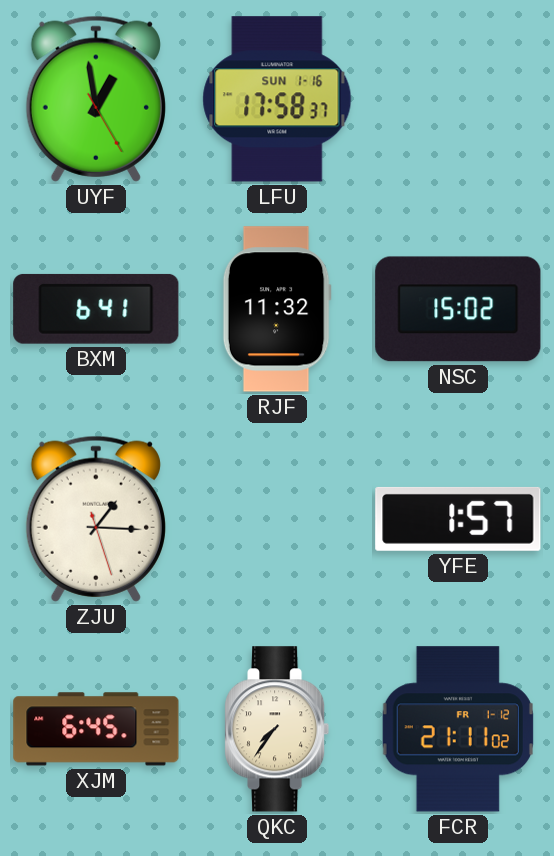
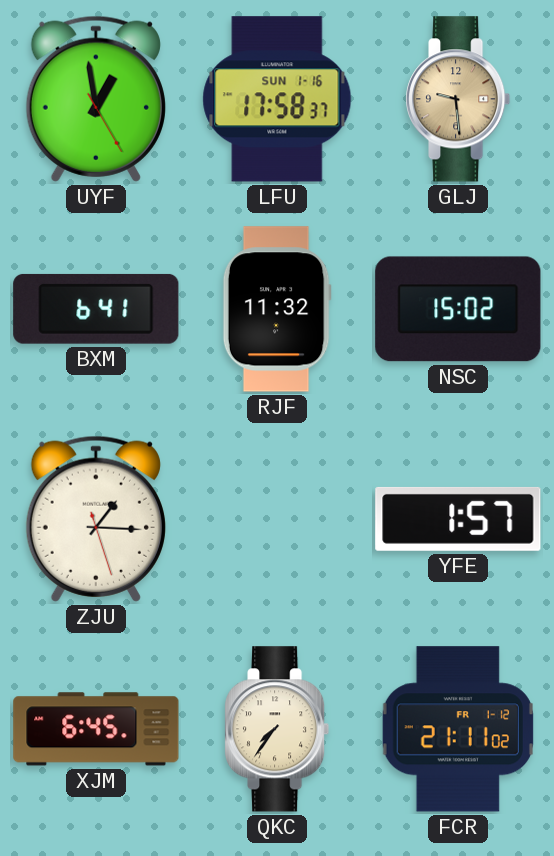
GLJ: none -> 9:29
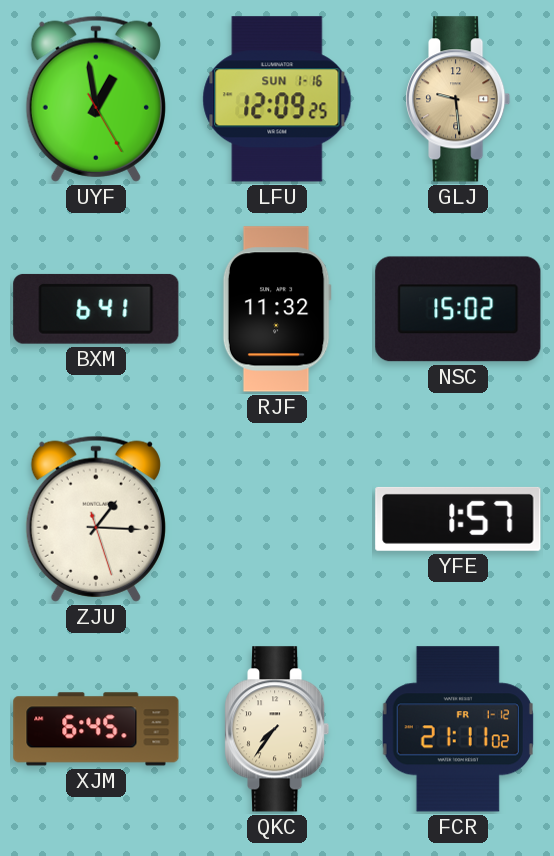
LFU: 17:58 -> 12:09
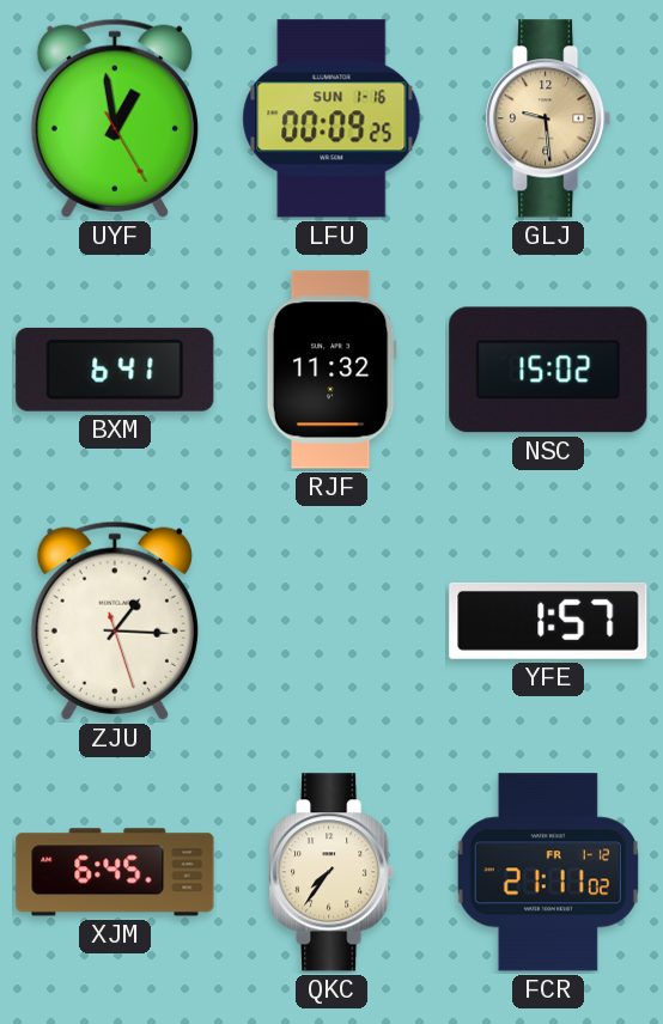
LFU: 12:09 -> 00:09
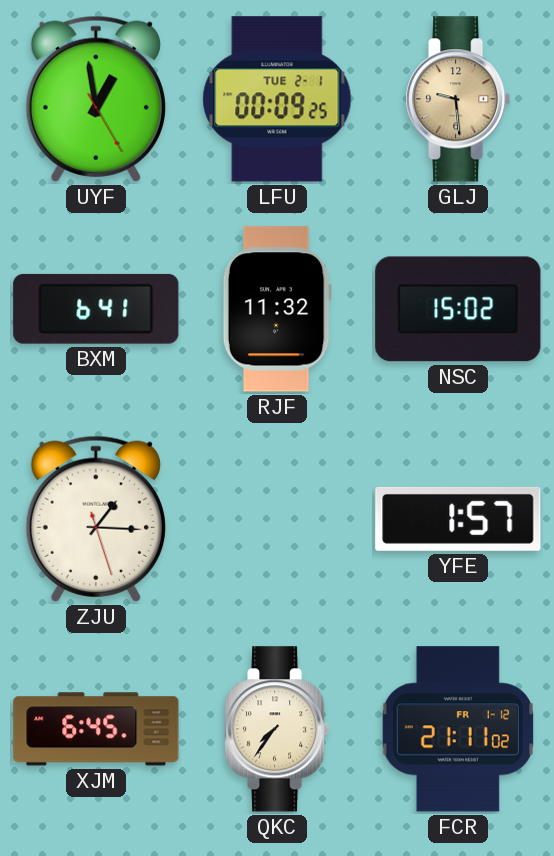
LFU date: SUN 1-16 -> TUE 2-1
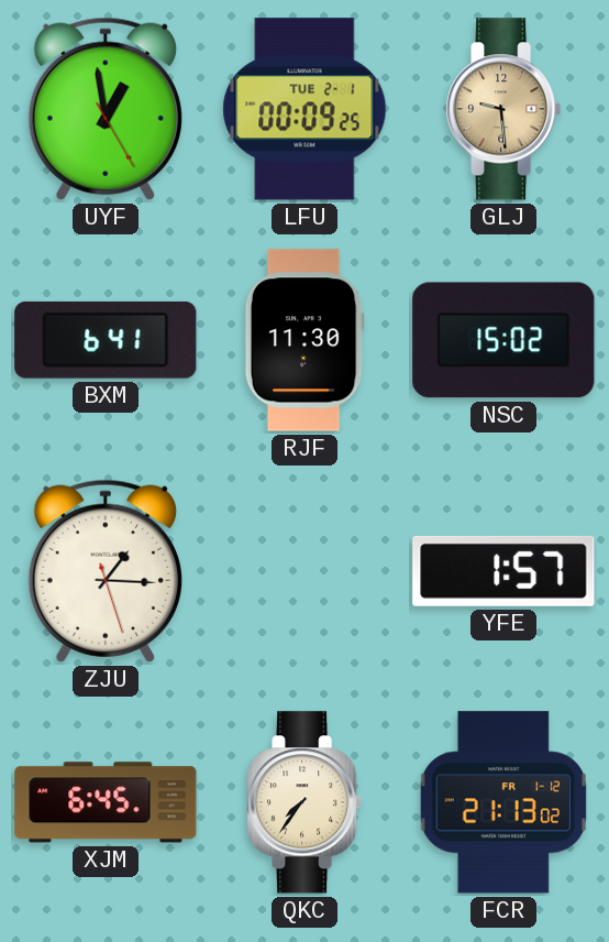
RJF: 11:32 -> 11:30
FCR: 21:11 -> 21:13
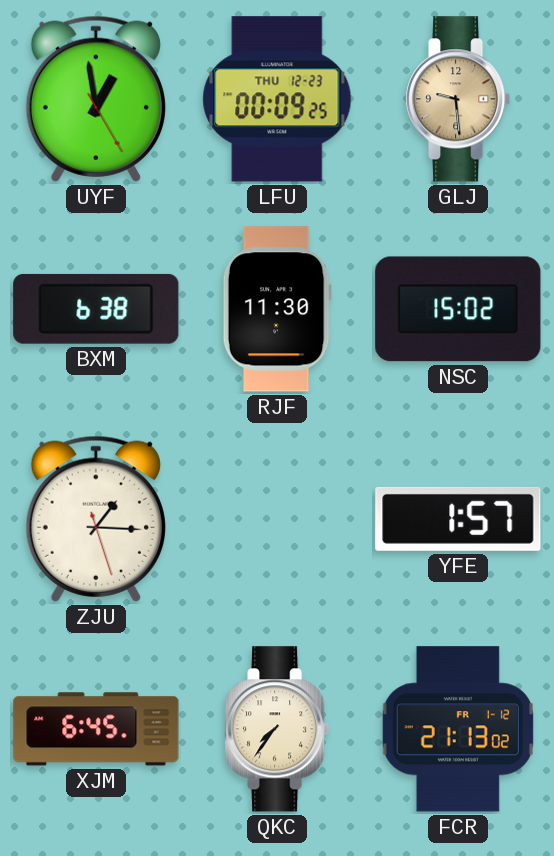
LFU date: TUE 2-1 -> THU 12-23
BXM: 6:41 -> 6:38
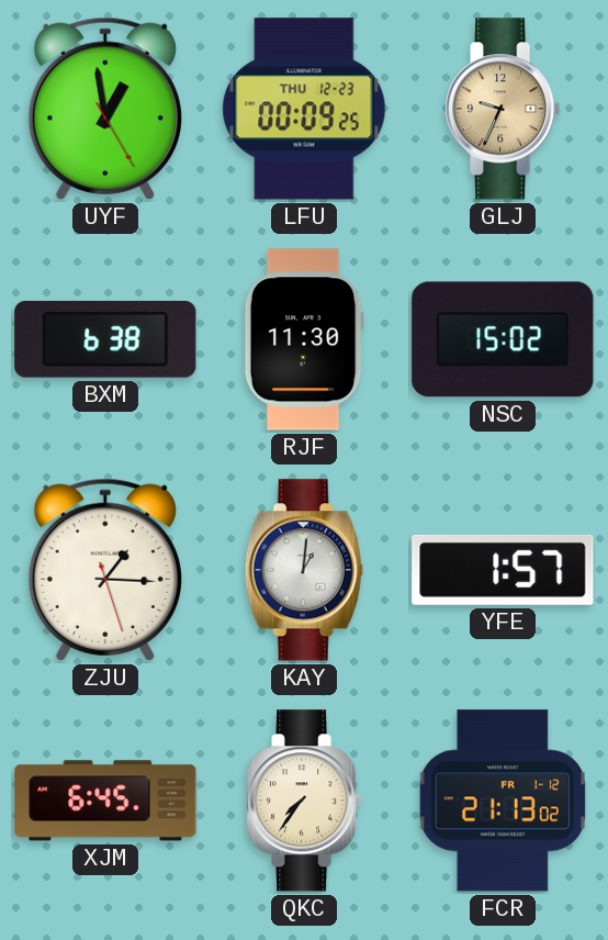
GLJ: 9:29 -> 9:34
KAY: none -> 1:01
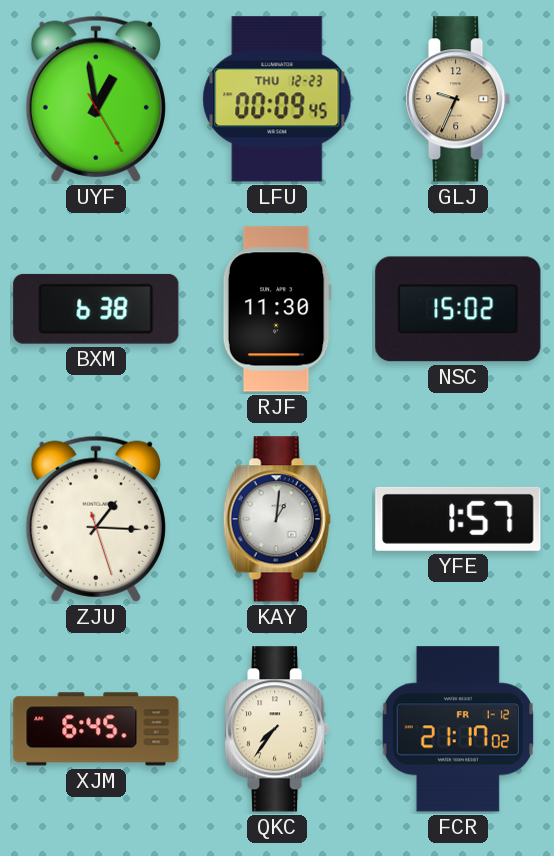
LFU: 00:09:25 -> 00:09:45
FCR: 21:13 -> 21:17
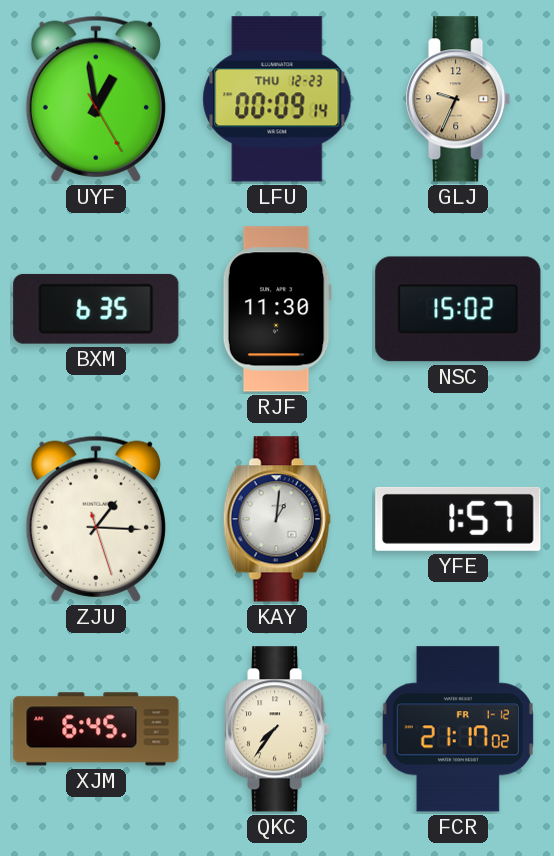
LFU: 00:09:45 -> 00:09:14
BXM: 6:38 -> 6:35
